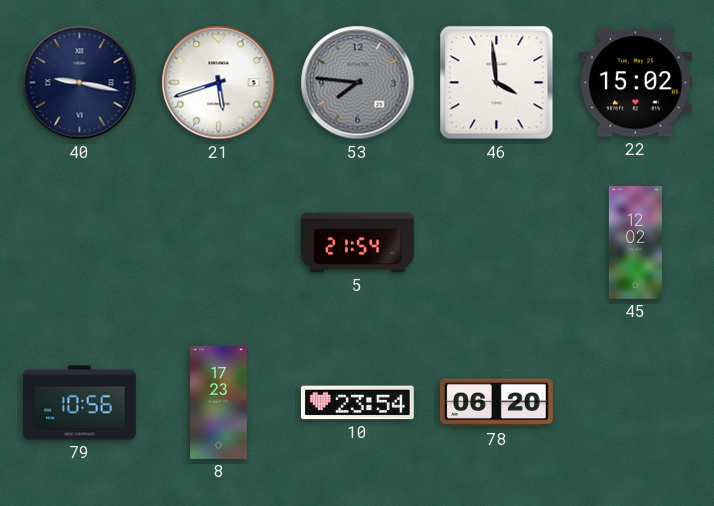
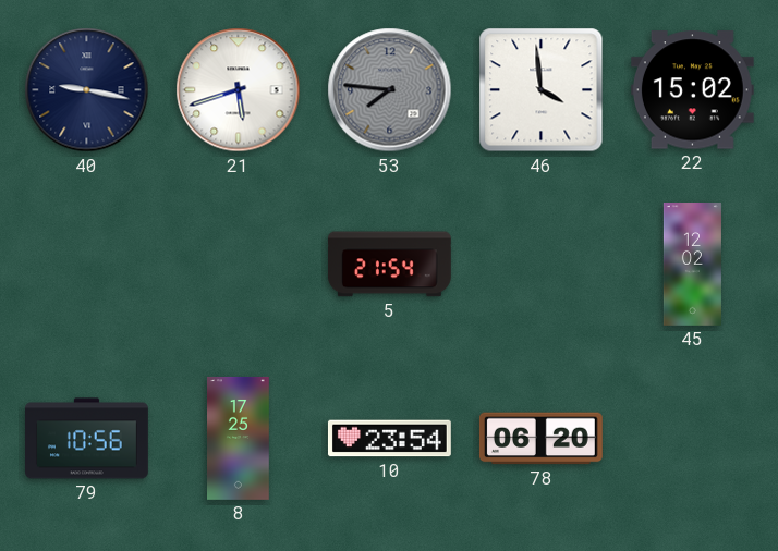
8: 17:23 -> 17:25
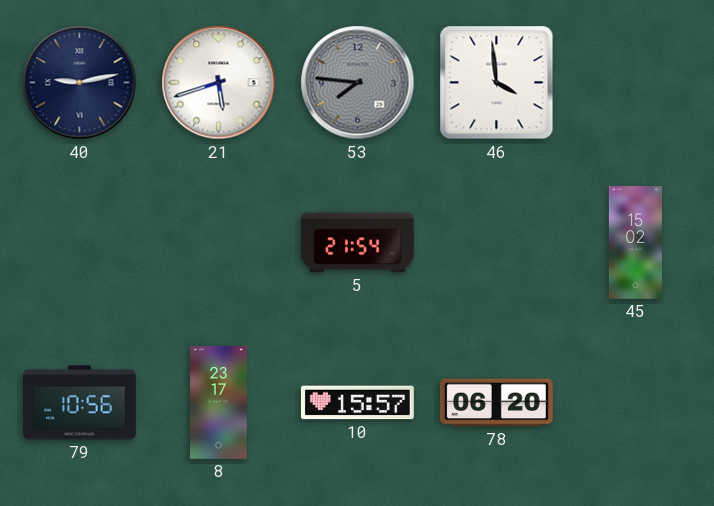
40: 9:17 -> 9:13
22: 15:02 -> none
45: 12:02 -> 15:02
8: 17:25 -> 23:17
10: 23:54 -> 15:57
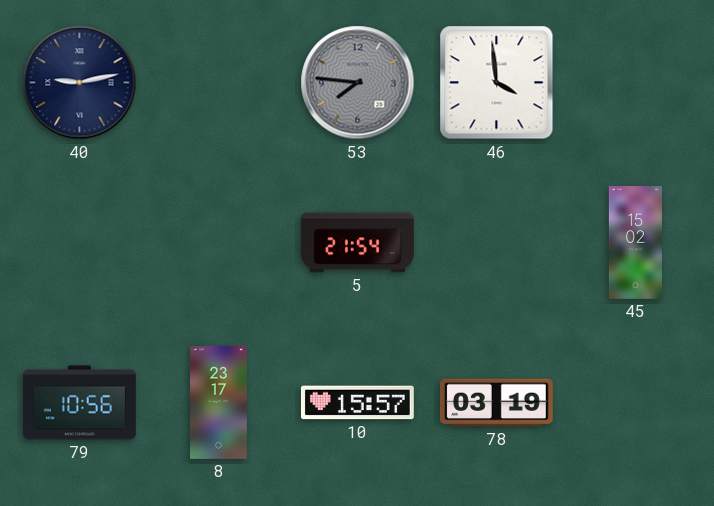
21: 5:42 -> none
78: 06:20 -> 03:19
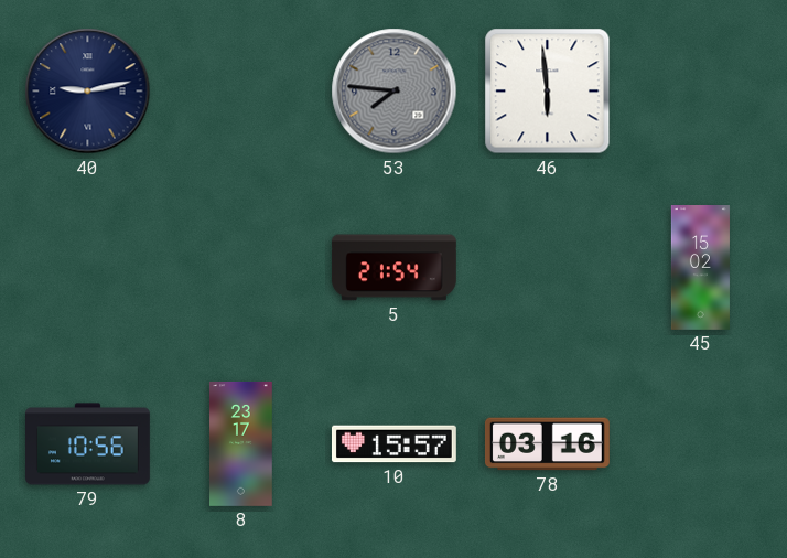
46: 3:59 -> 5:59
78: 03:19 -> 03:16
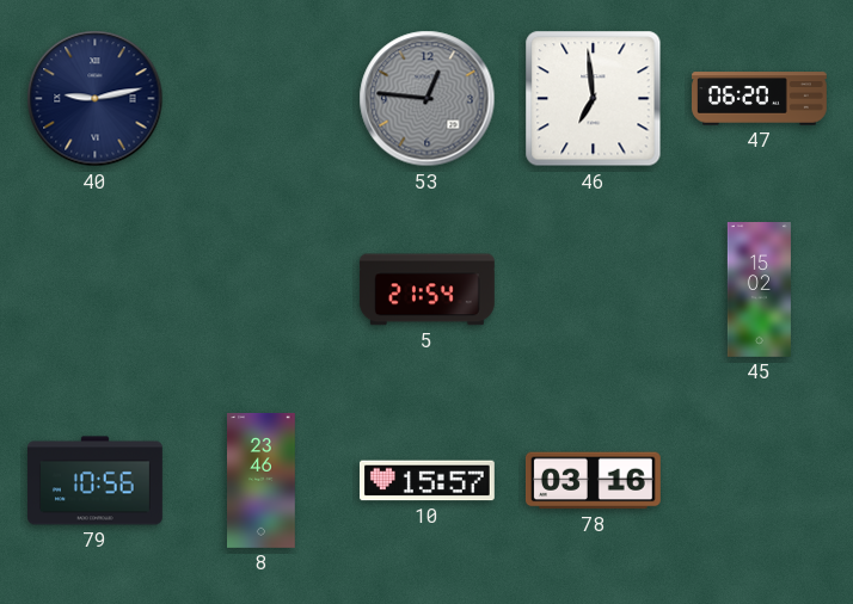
53: 7:46 -> 12:46
46: 5:59 -> 6:59
47: none -> 06:20
8: 23:17 -> 23:46
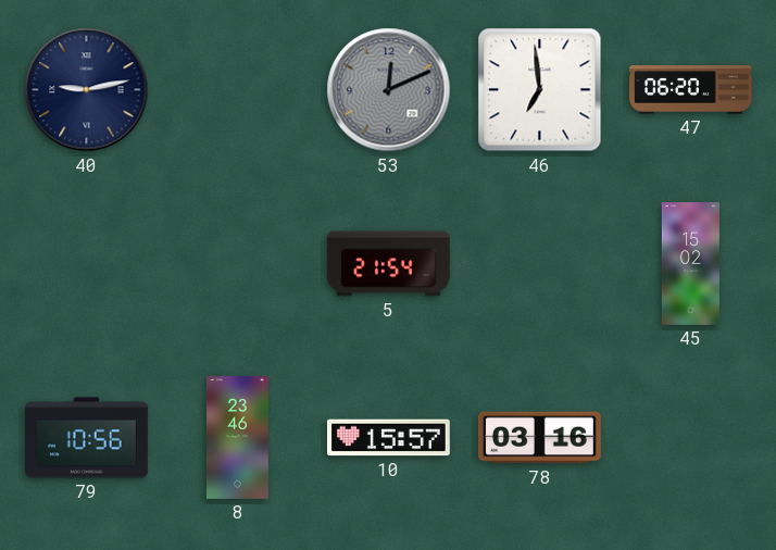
53: 12:46 -> 12:11
